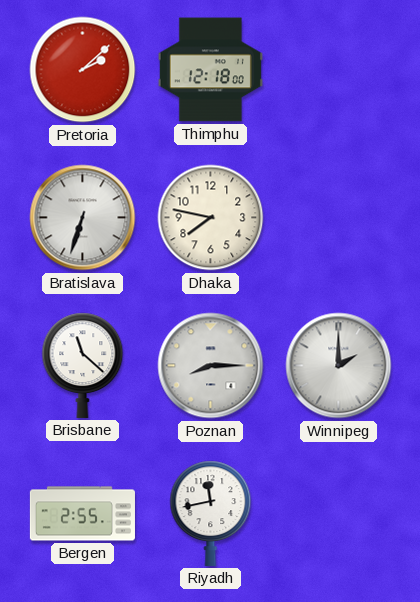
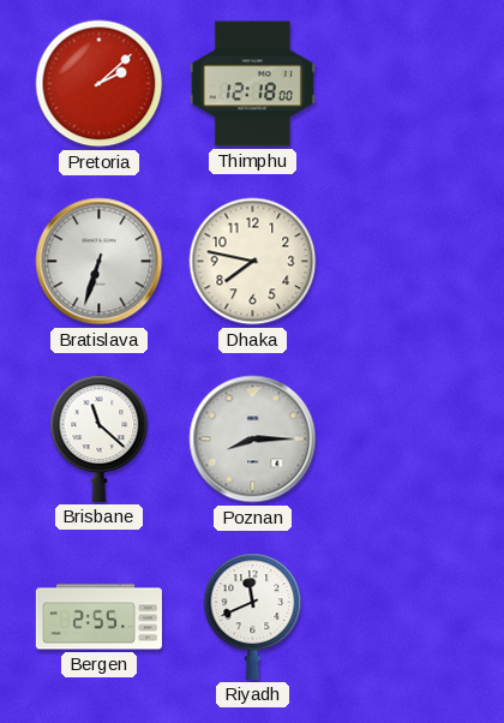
Winnipeg: 2:00 -> none
Riyadh: 11:43 -> 11:41
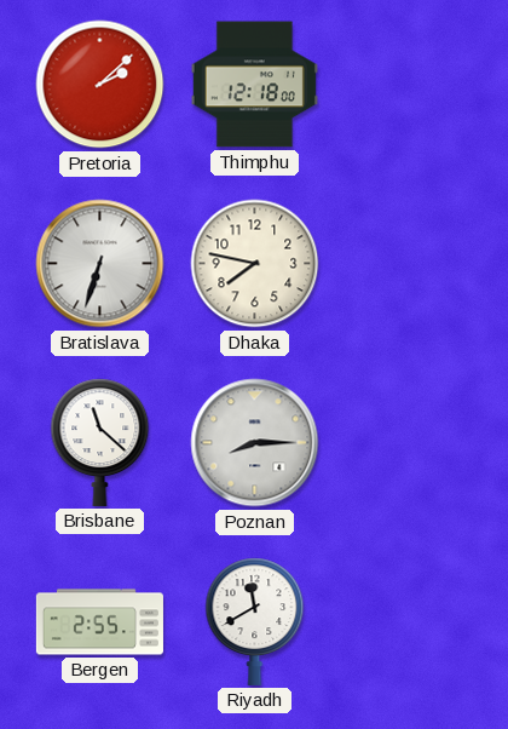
Riyadh: 11:41 -> 11:40
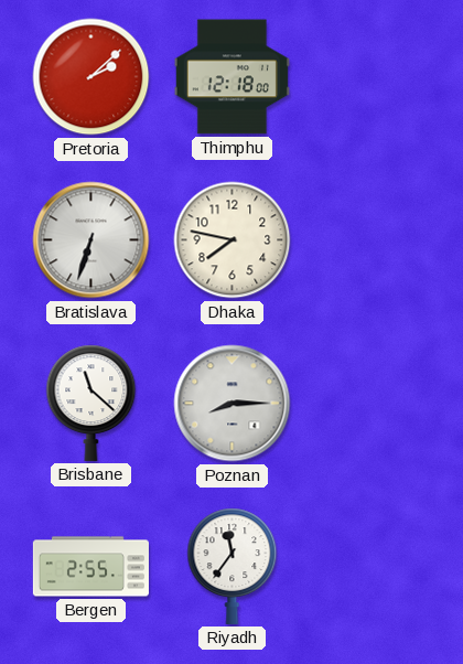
Riyadh: 11:40 -> 11:36
